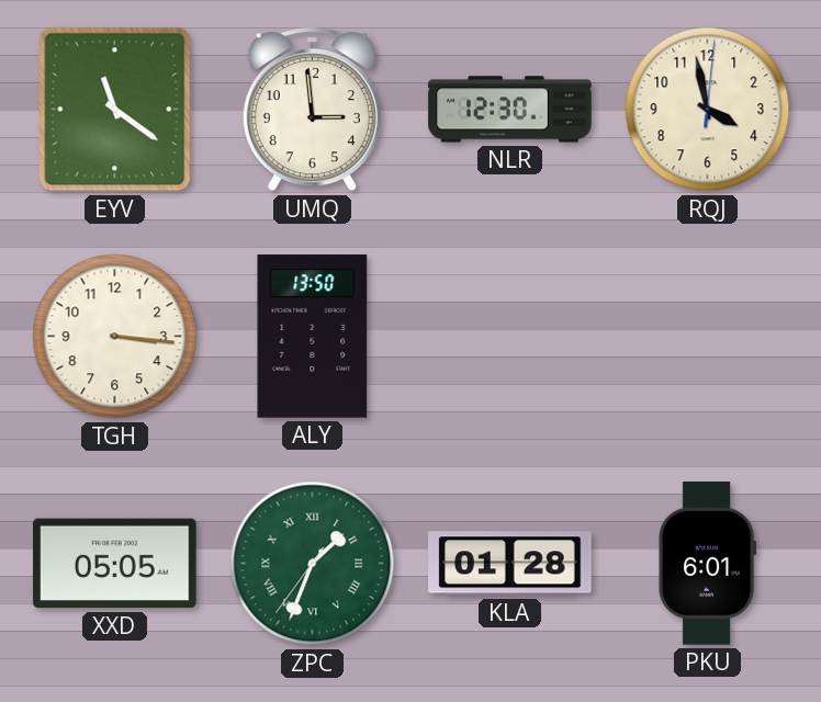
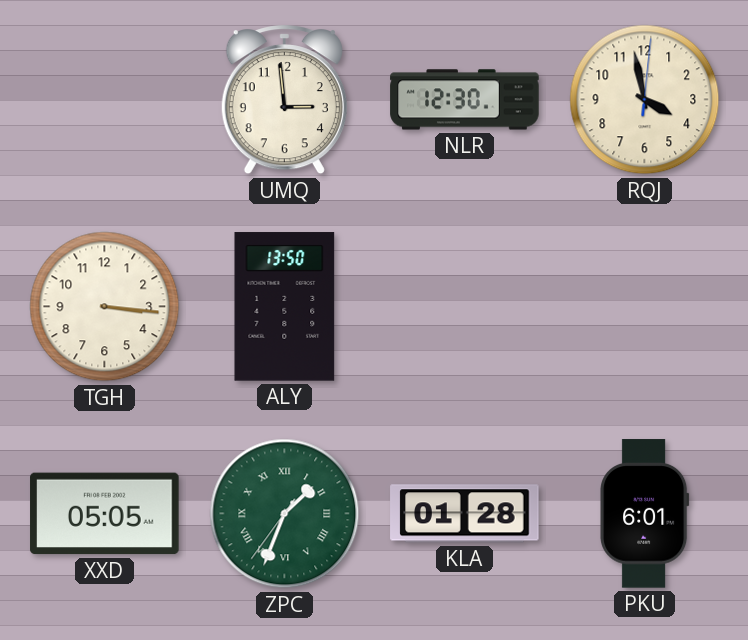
EYV: 11:21 -> none
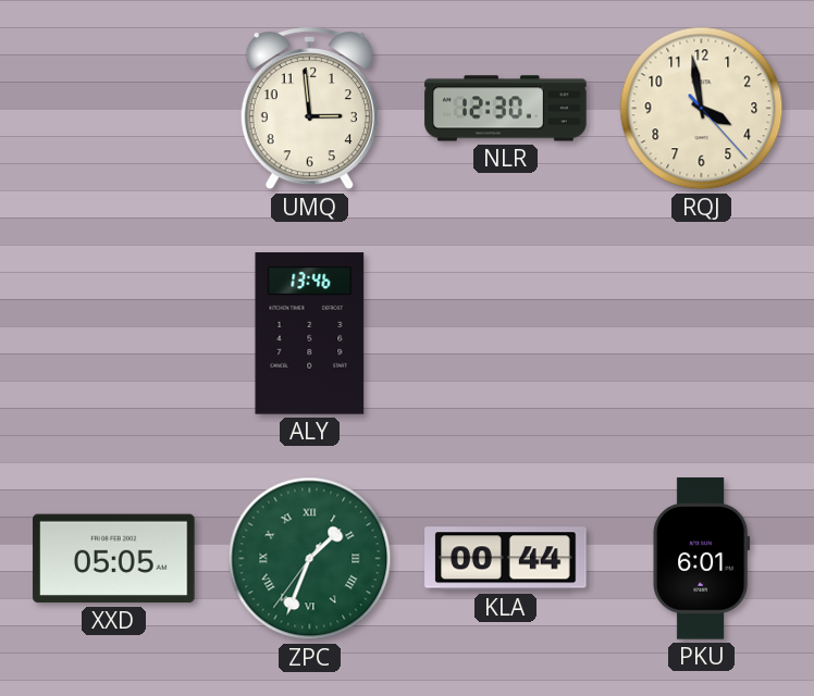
RQJ: 3:58:01 -> 3:58:23
TGH: 3:16 -> none
ALY: 13:50 -> 13:46
KLA: 01:28 -> 00:44
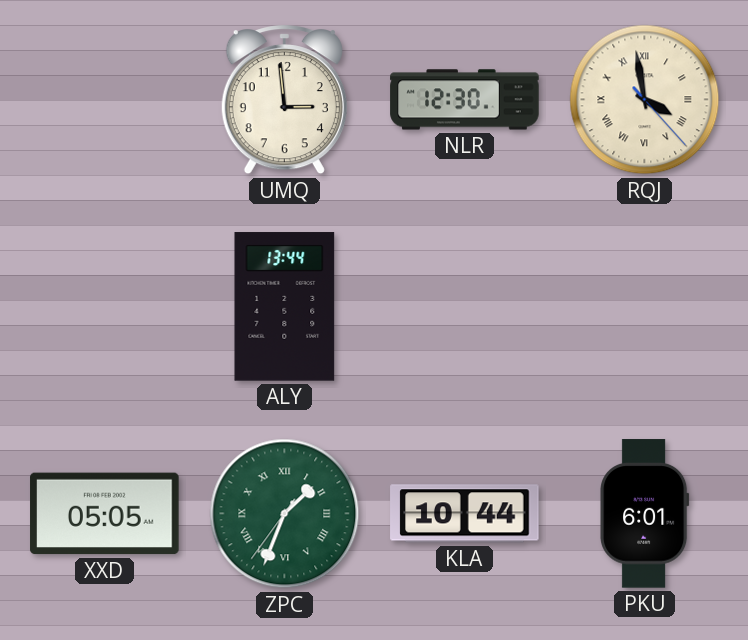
RQJ numerals: Arabic -> Roman
ALY: 13:46 -> 13:44
KLA: 00:44 -> 10:44
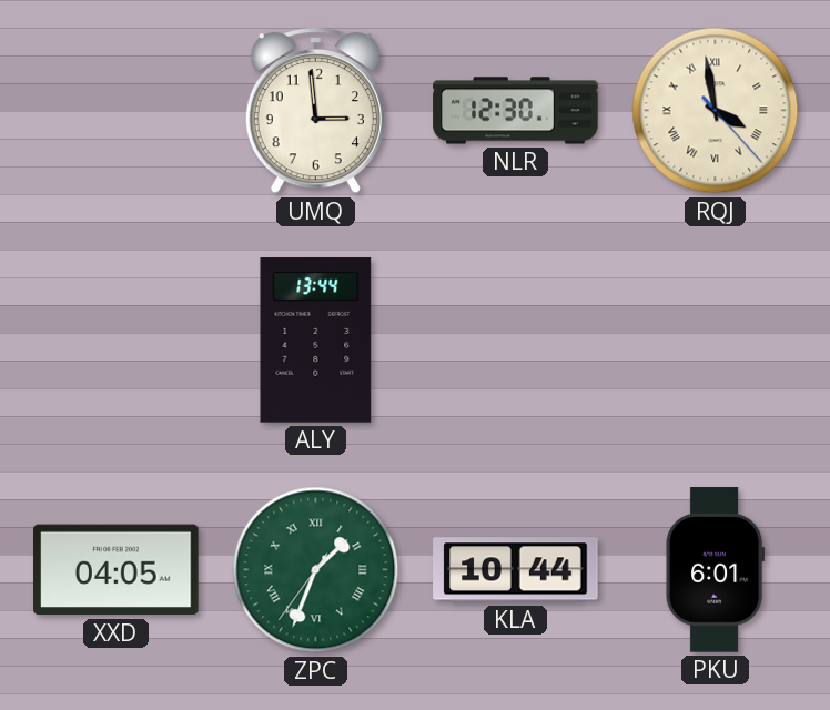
XXD: 05:05 -> 04:05
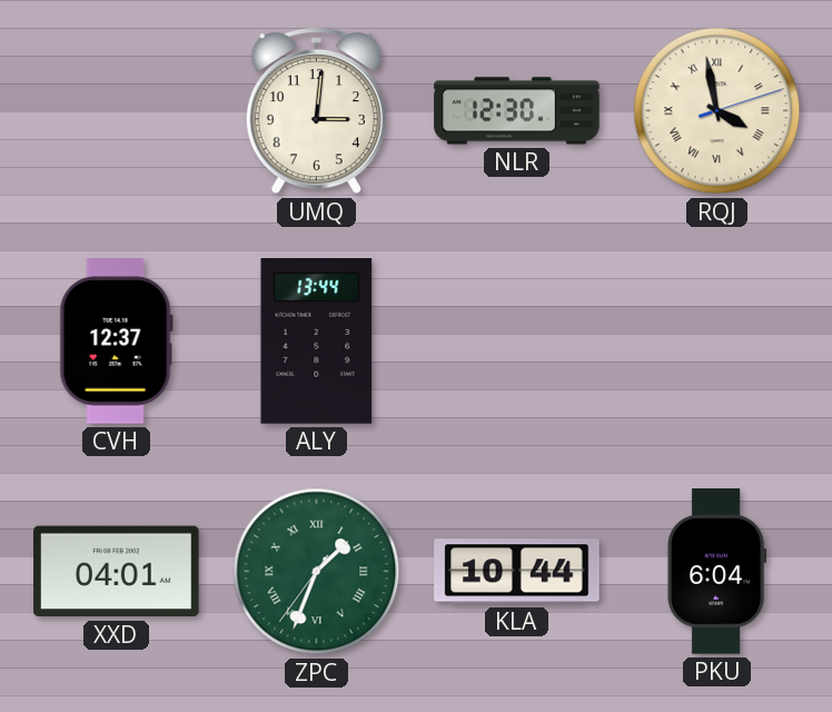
UMQ: 2:59 -> 3:01
RQJ: 3:58:23 -> 3:58:12
CVH: none -> 12:37
XXD: 04:05 -> 04:01
PKU: 6:01 -> 6:04
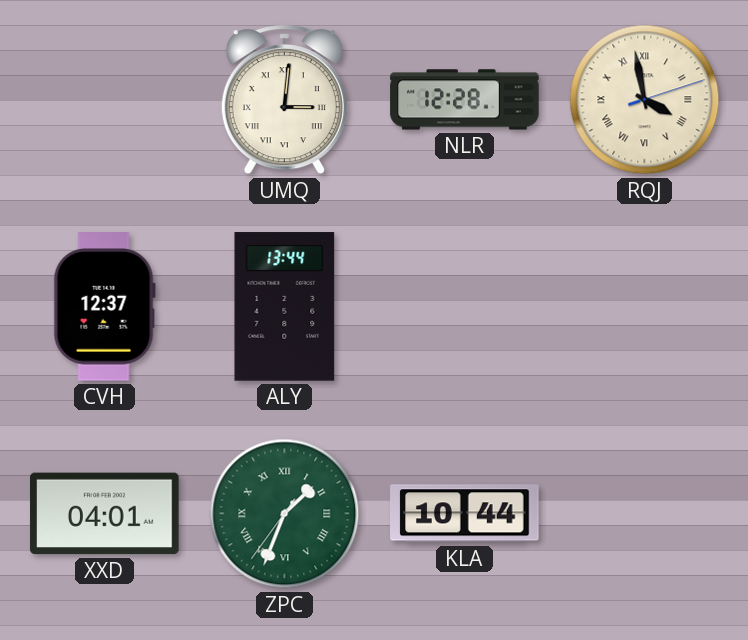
UMQ numerals: Arabic -> Roman
NLR: 12:30 -> 12:28
PKU: 6:04 -> none
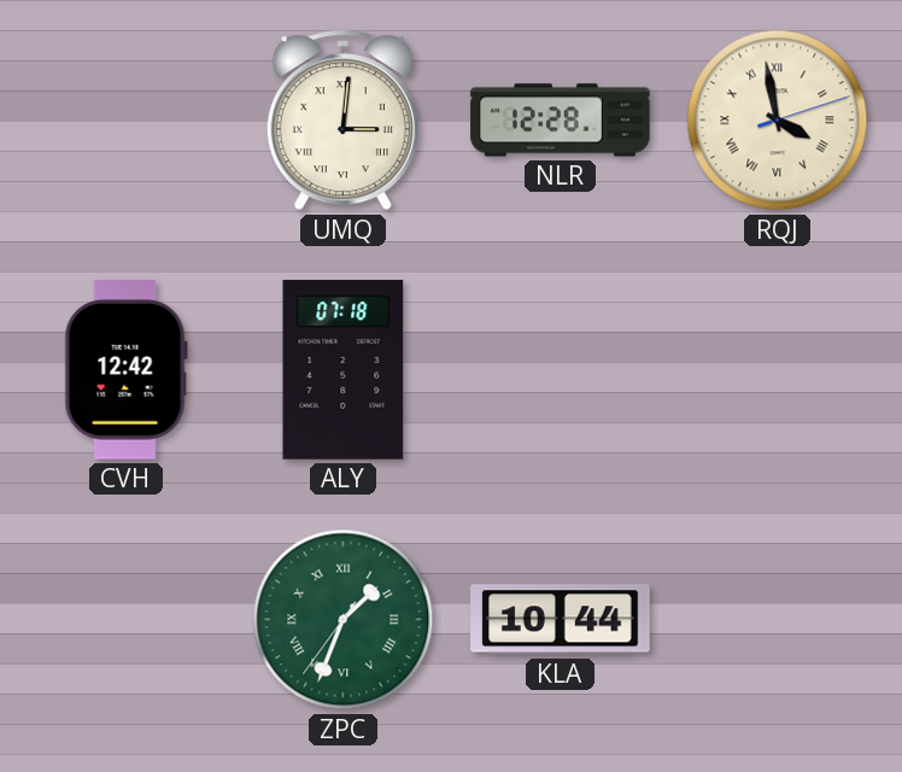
CVH: 12:37 -> 12:42
ALY: 13:44 -> 07:18
XXD: 04:01 -> none
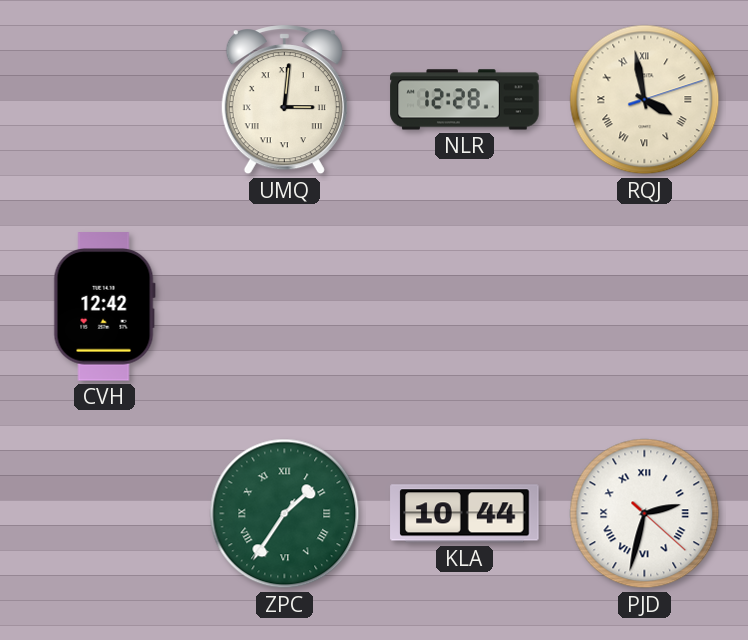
ALY: 07:18 -> none
ZPC: 1:33 -> 1:35
PJD: none -> 2:32
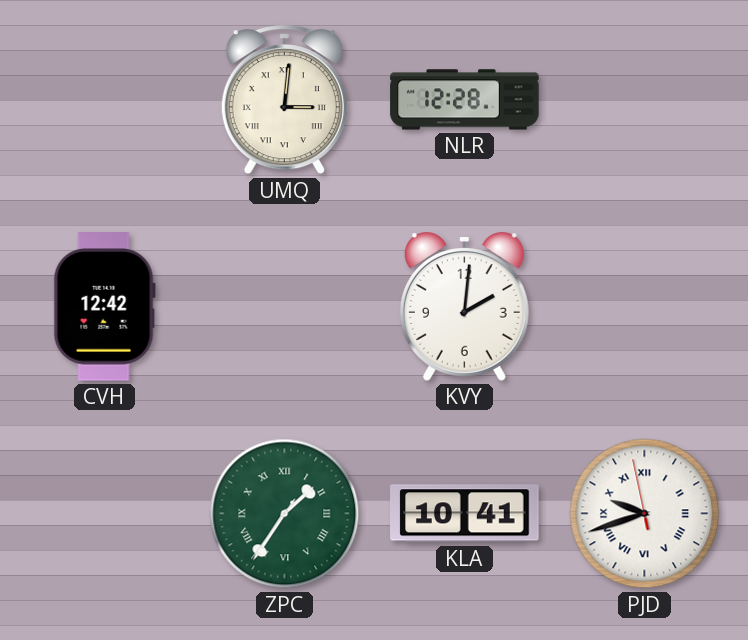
RQJ: 3:58 -> none
KVY: none -> 2:01
KLA: 10:44 -> 10:41
PJD: 2:32 -> 9:41
